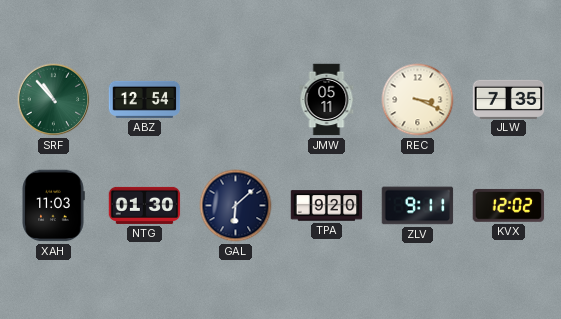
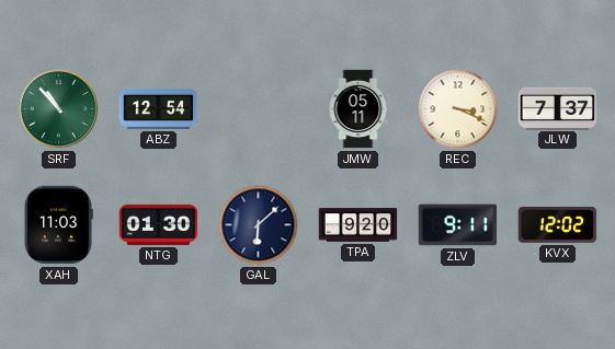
JLW: 7:35 -> 7:37
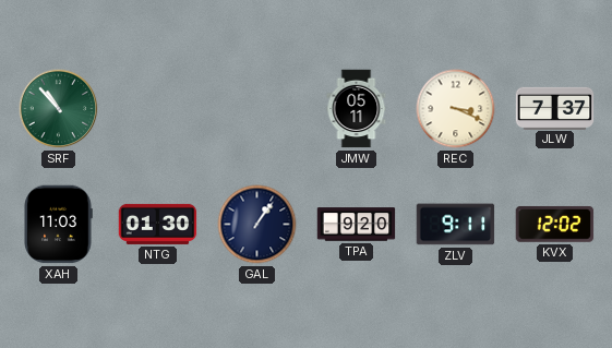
ABZ: 12:54 -> none
GAL: 6:08 -> 1:06
